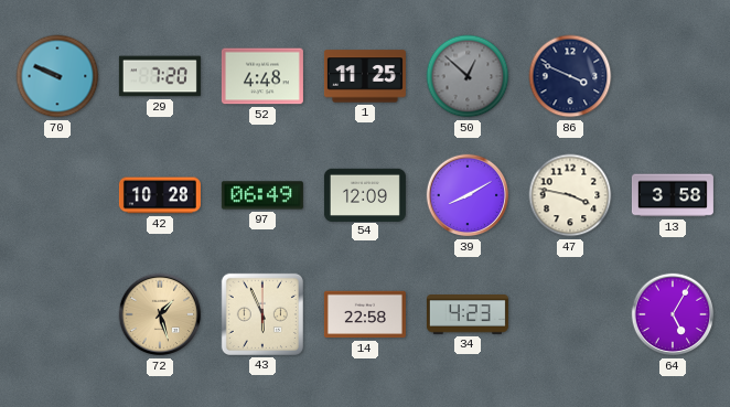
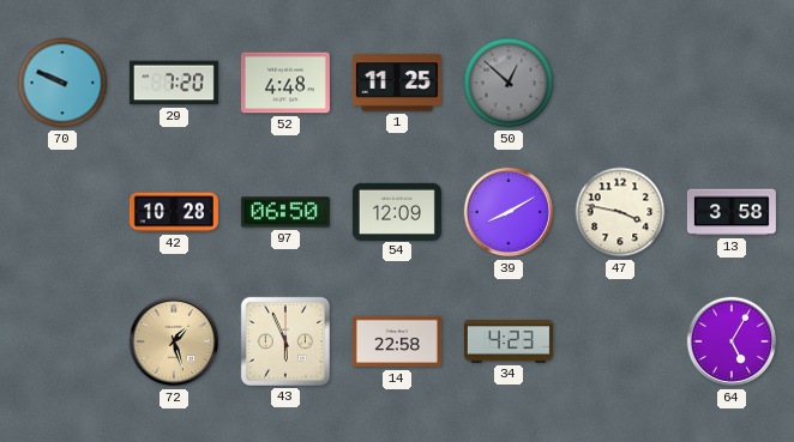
86: 3:49 -> none
97: 06:49 -> 06:50
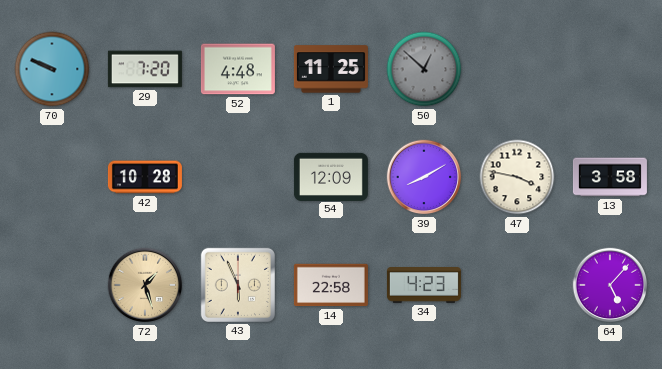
97: 06:50 -> none
64: 5:05 -> 5:07
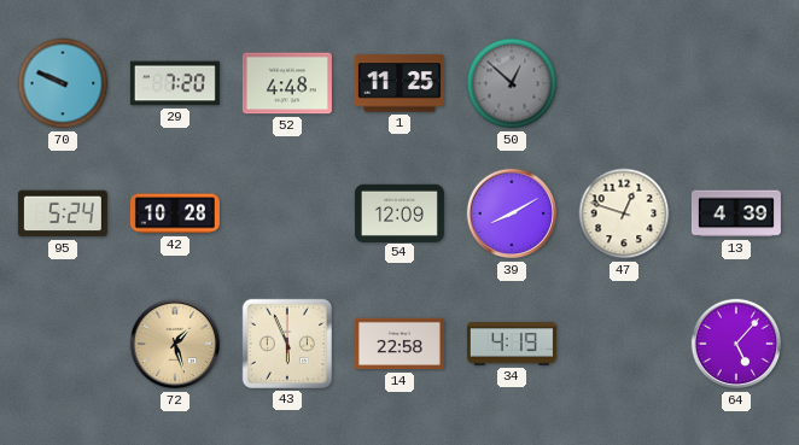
95: none -> 5:24
47: 3:47 -> 12:48
13: 3:58 -> 4:39
34: 4:23 -> 4:19
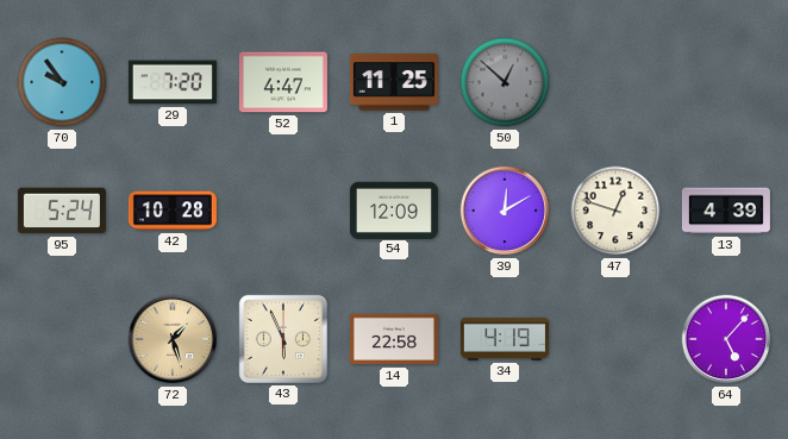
70: 9:49 -> 9:54
52: 4:48 -> 4:47
39: 8:10 -> 12:10
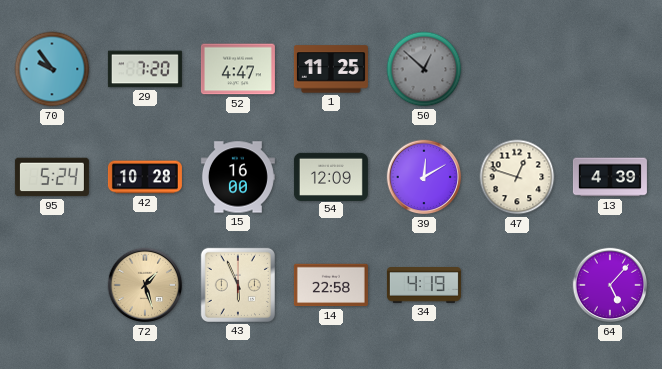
15: none -> 16:00
